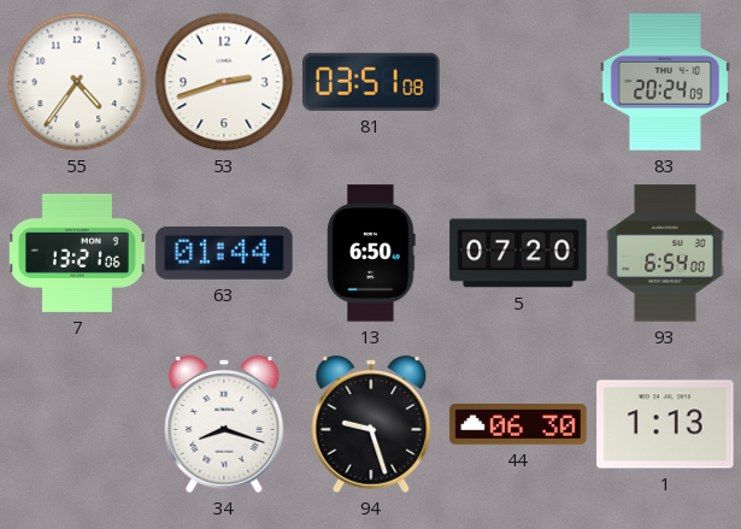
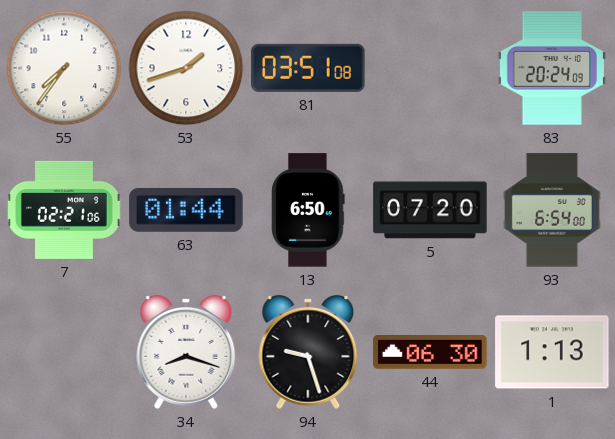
55: 4:36 -> 7:36
53: 2:42 -> 1:42
7: 13:21 -> 02:21
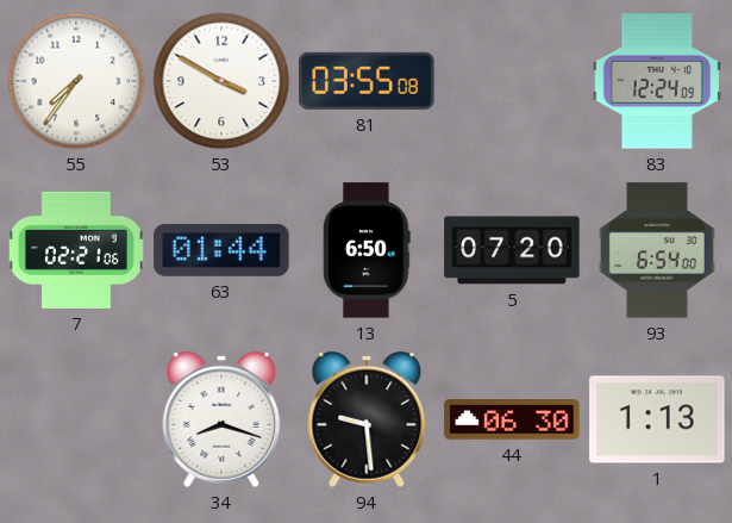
53: 1:42 -> 3:50
81: 03:51 -> 03:55
83: 20:24 -> 12:24
94: 9:27 -> 9:29
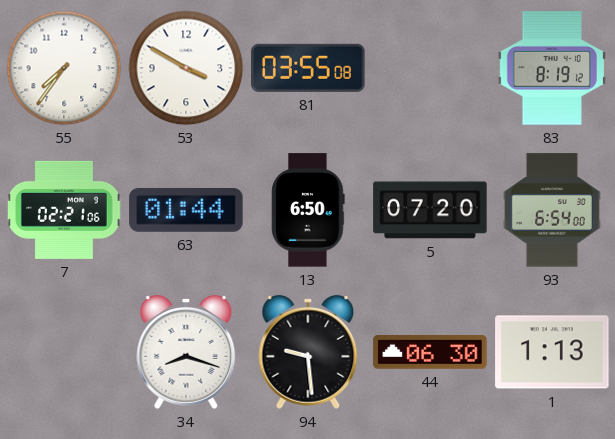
83: 12:24 -> 8:19
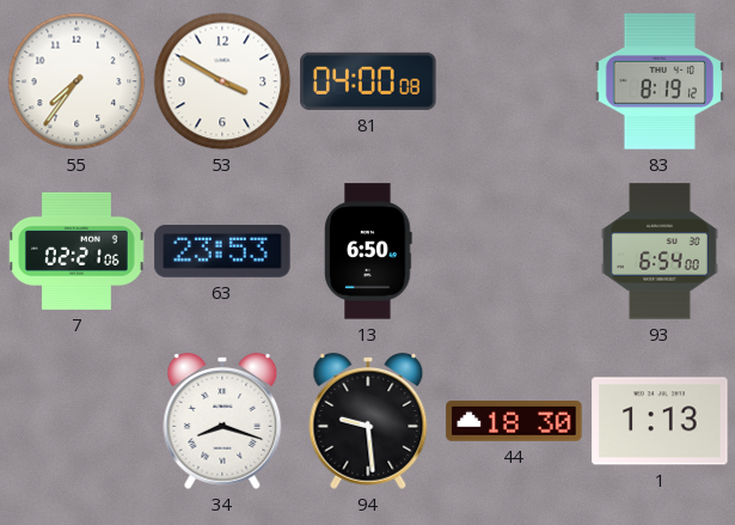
81: 03:55 -> 04:00
63: 01:44 -> 23:53
5: 07:20 -> none
44: 06:30 -> 18:30
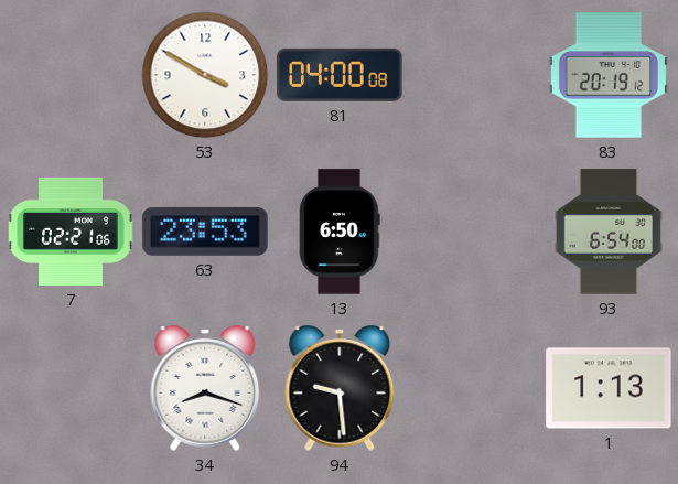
55: 7:36 -> none
83: 8:19 -> 20:19
44: 18:30 -> none
